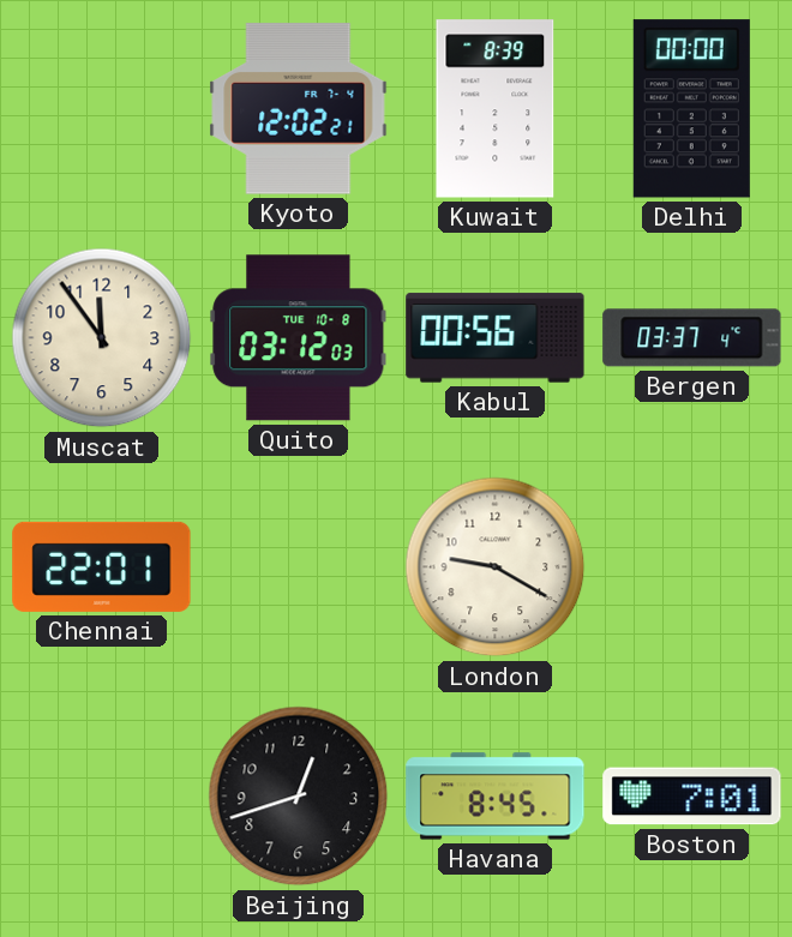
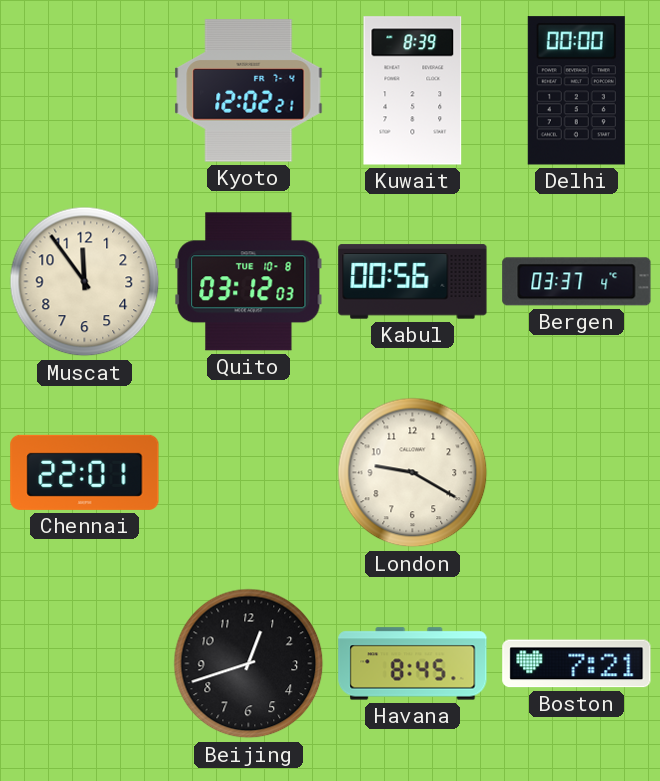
Boston: 7:01 -> 7:21
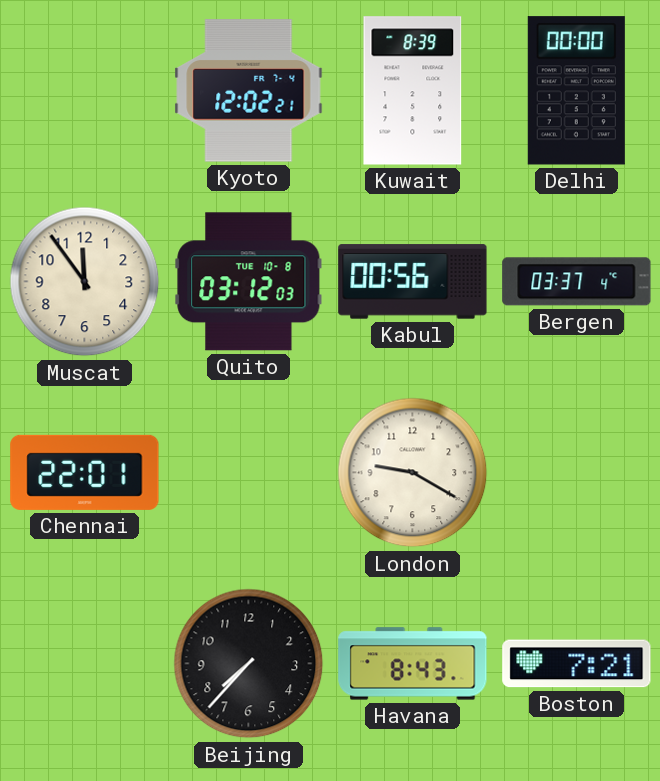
Beijing: 12:42 -> 7:37
Havana: 8:45 -> 8:43
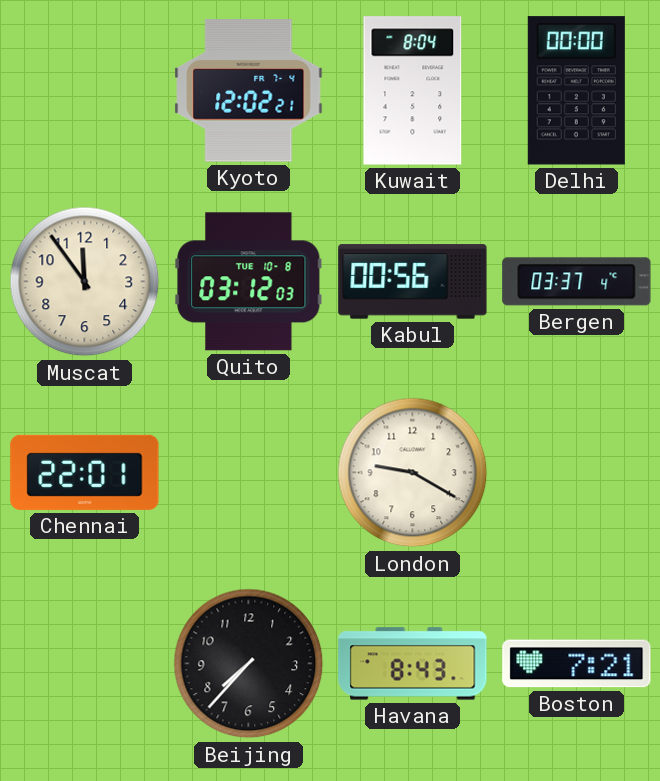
Kuwait: 8:39 -> 8:04
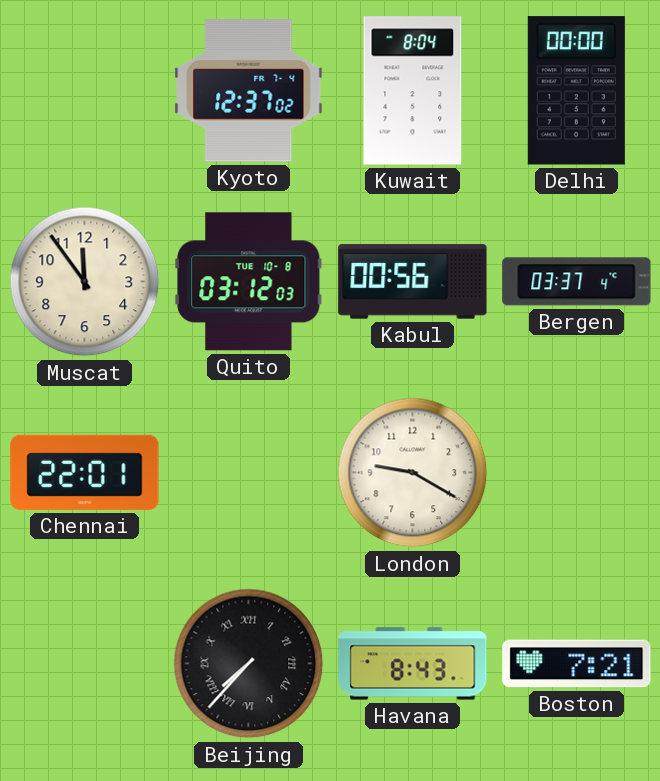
Kyoto: 12:02 -> 12:37
Beijing numerals: Arabic -> Roman
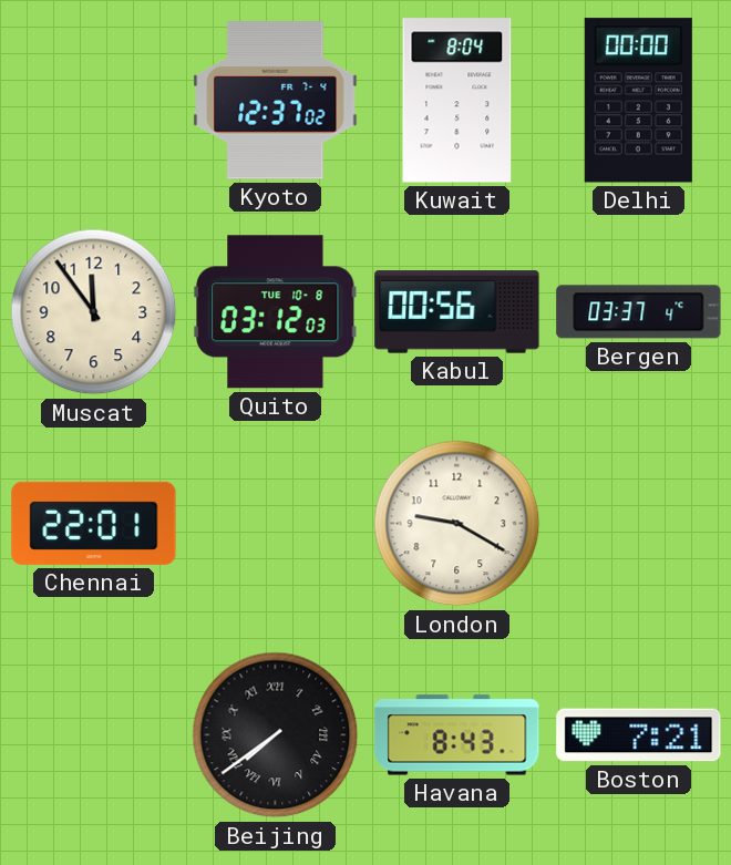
Beijing: 7:37 -> 7:39
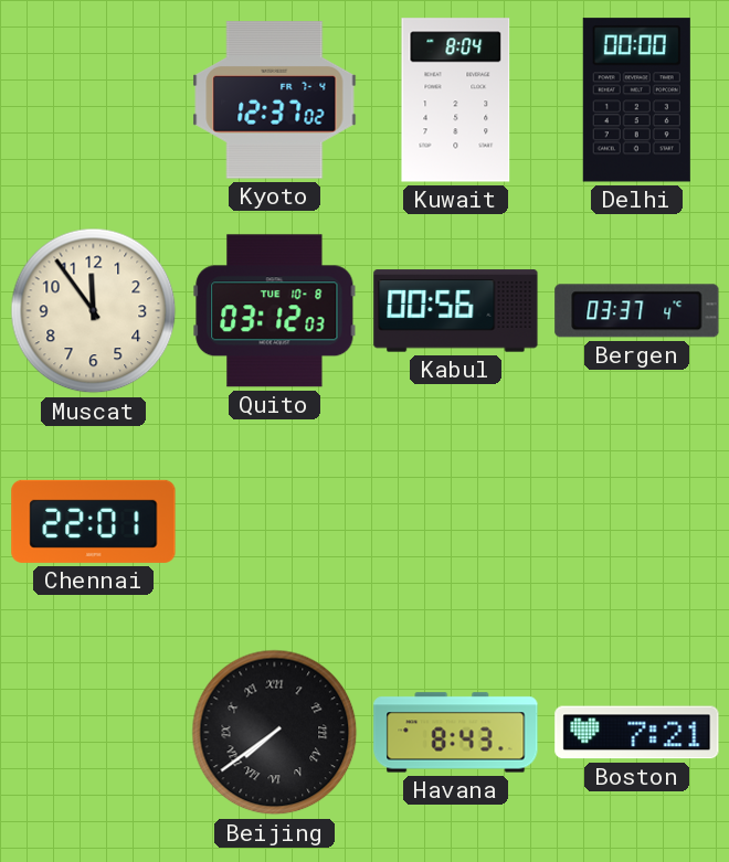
London: 9:20 -> none
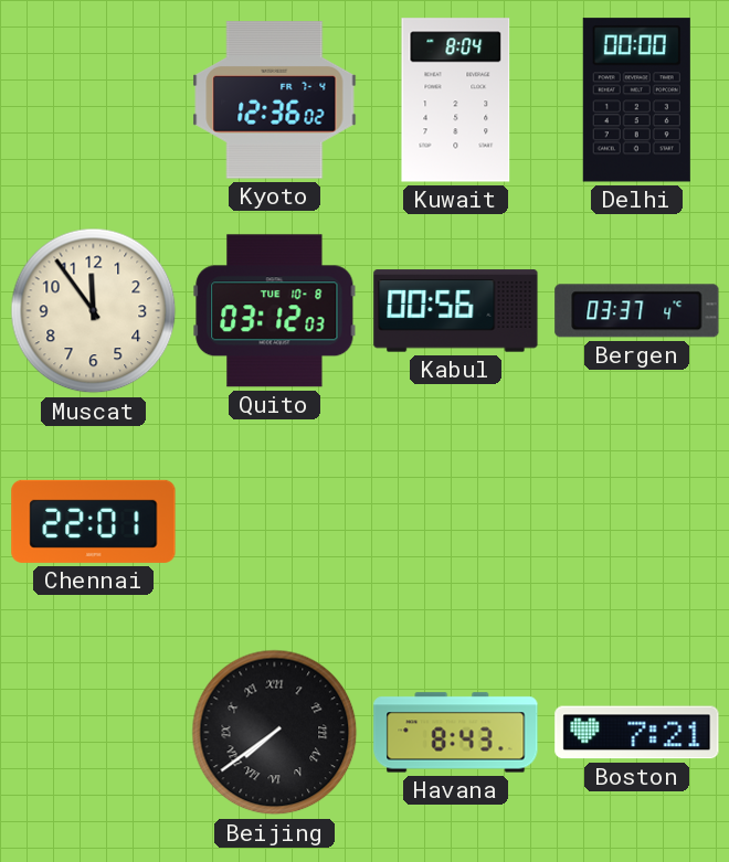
Kyoto: 12:37 -> 12:36
